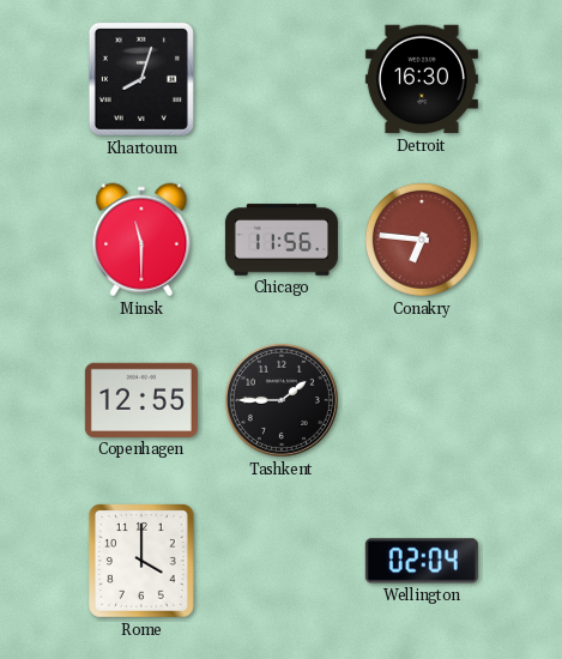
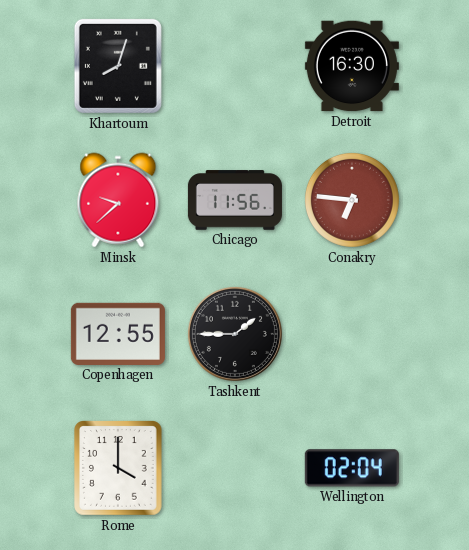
Minsk: 11:30 -> 9:38
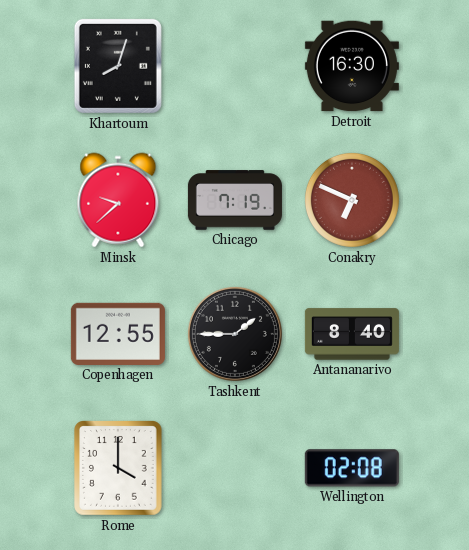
Chicago: 11:56 -> 7:19
Conakry: 6:46 -> 6:49
Antananarivo: none -> 8:40
Wellington: 02:04 -> 02:08
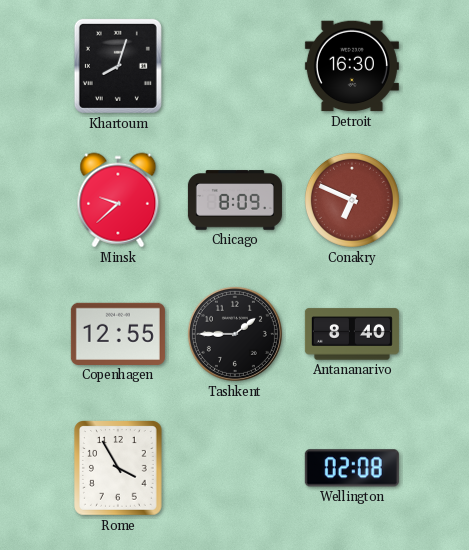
Chicago: 7:19 -> 8:09
Rome: 4:00 -> 3:55
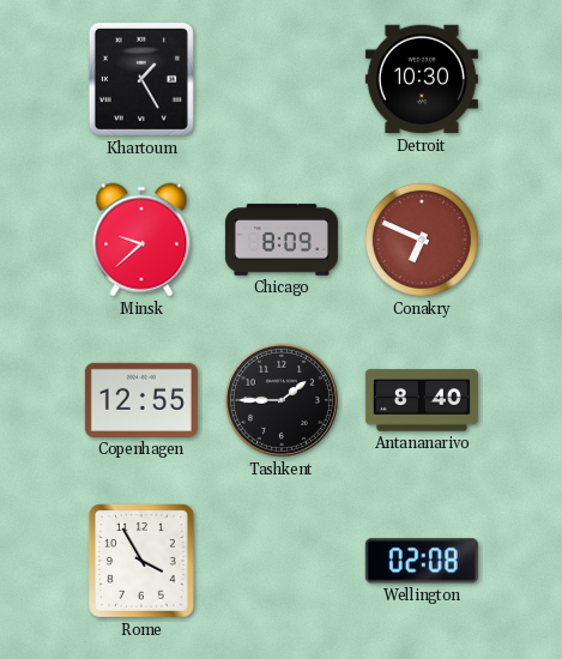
Khartoum: 8:03 -> 1:25
Detroit: 16:30 -> 10:30
